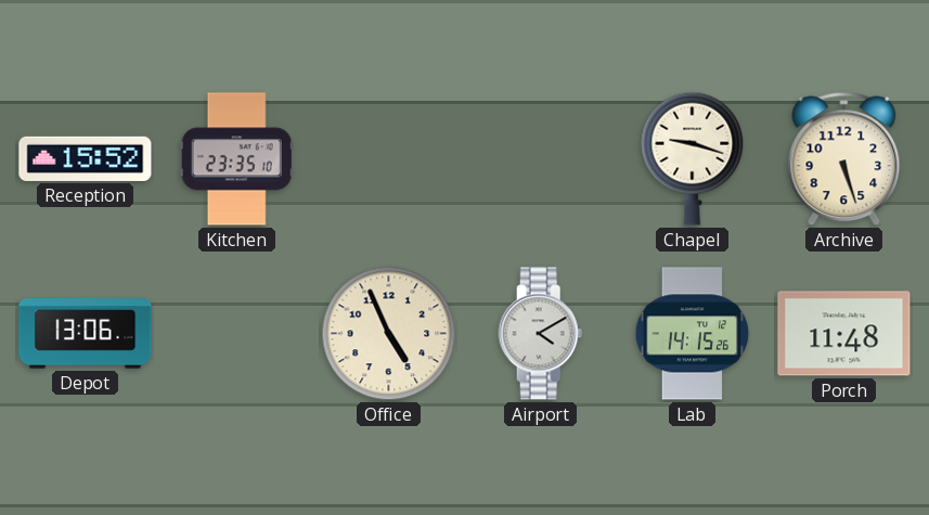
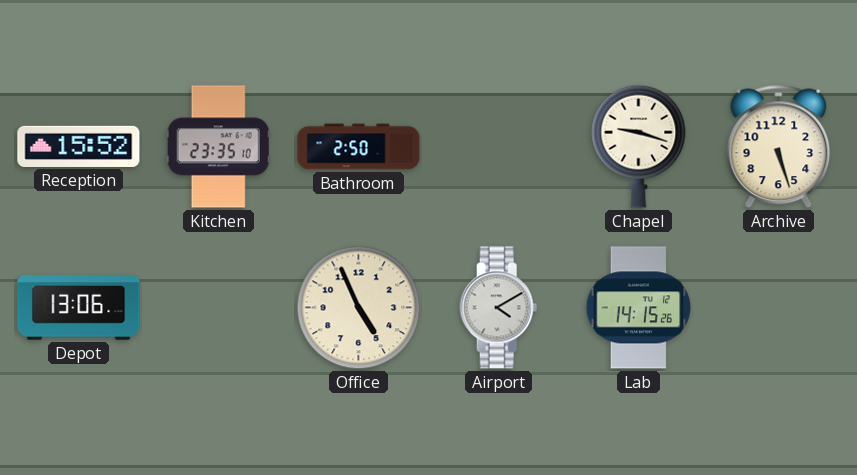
Bathroom: none -> 2:50
Porch: 11:48 -> none
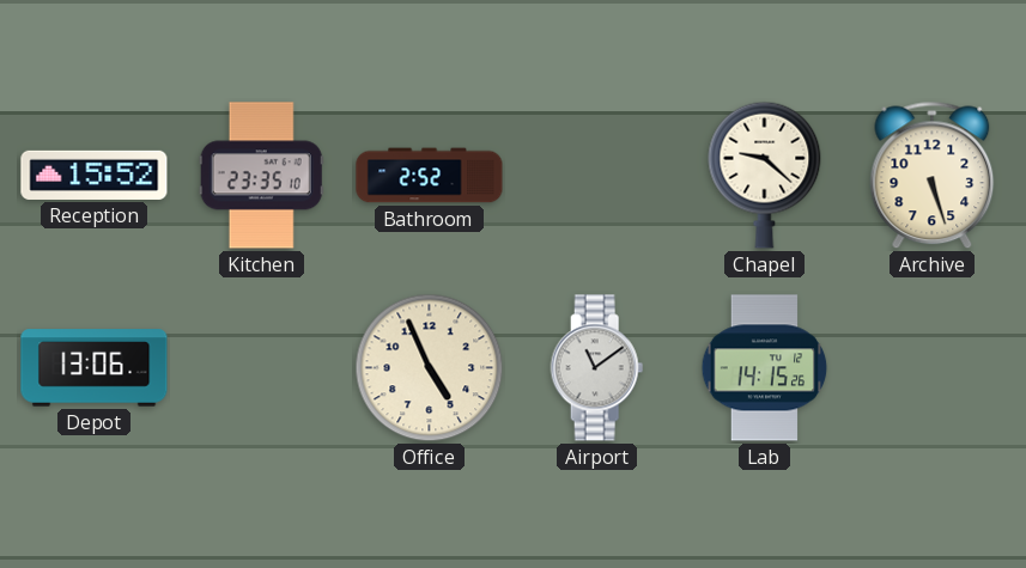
Bathroom: 2:50 -> 2:52
Chapel: 9:18 -> 9:22
Airport: 4:10 -> 11:09
